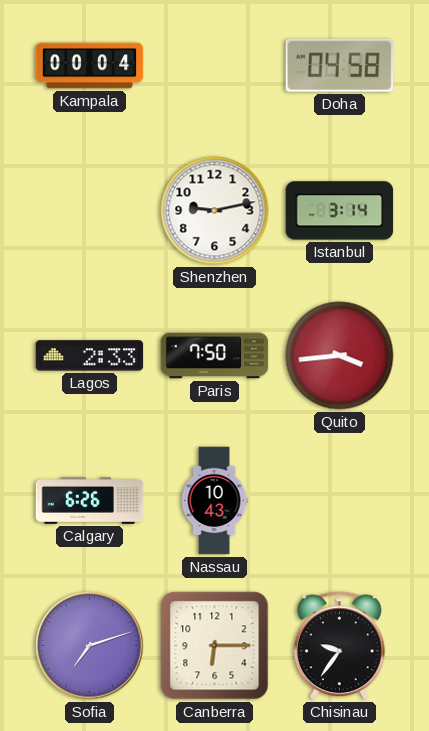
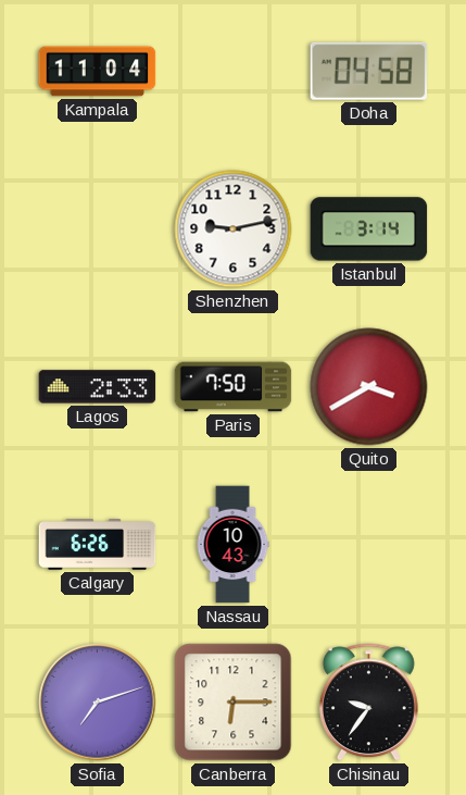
Kampala: 00:04 -> 11:04
Quito: 3:44 -> 3:40
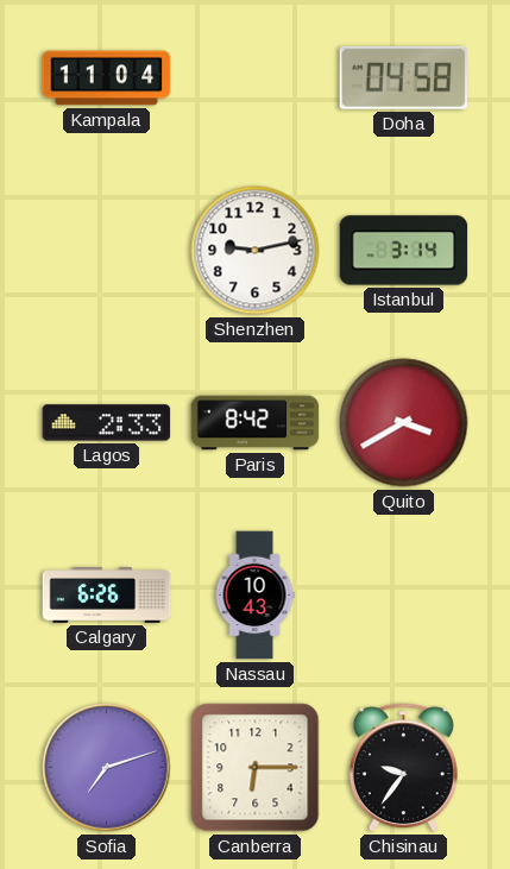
Paris: 7:50 -> 8:42
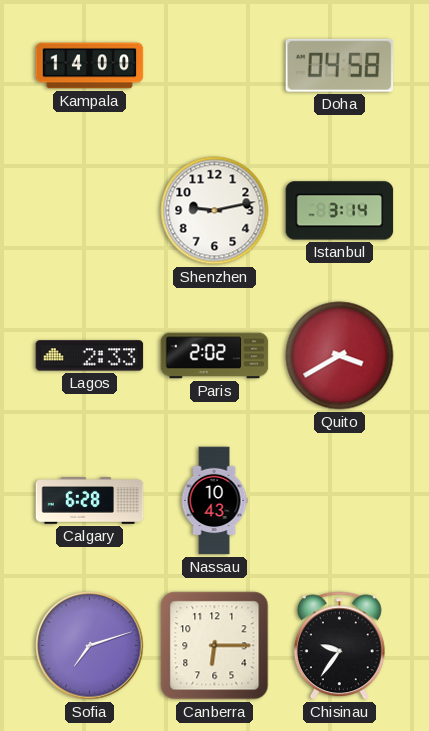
Kampala: 11:04 -> 14:00
Paris: 8:42 -> 2:02
Calgary: 6:26 -> 6:28
